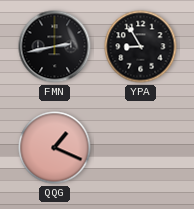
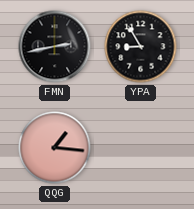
QQG: 1:19 -> 1:16
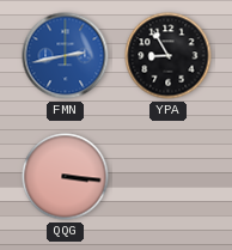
FMN dial: black -> blue
QQG: 1:16 -> 3:16
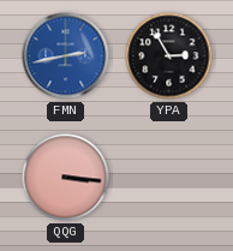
YPA: 8:55 -> 2:55
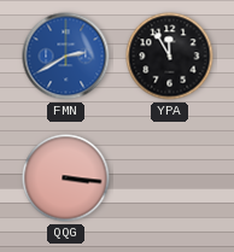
FMN: 2:43 -> 2:40
YPA: 2:55 -> 11:55
